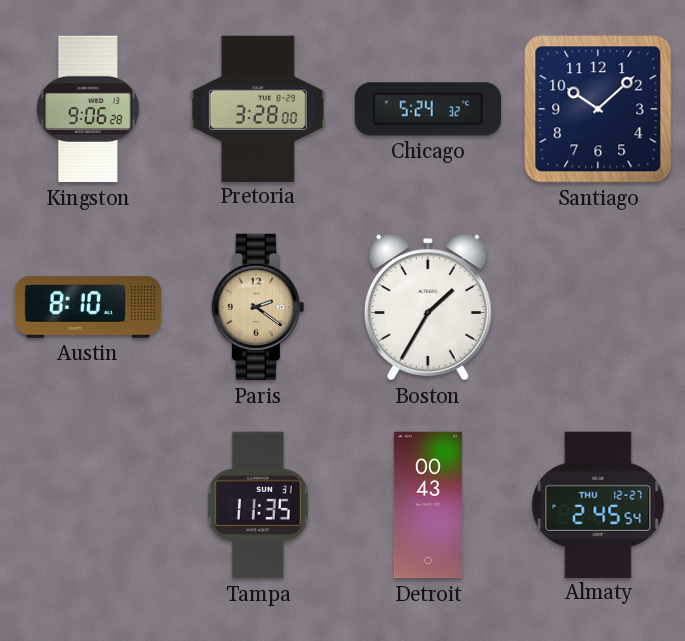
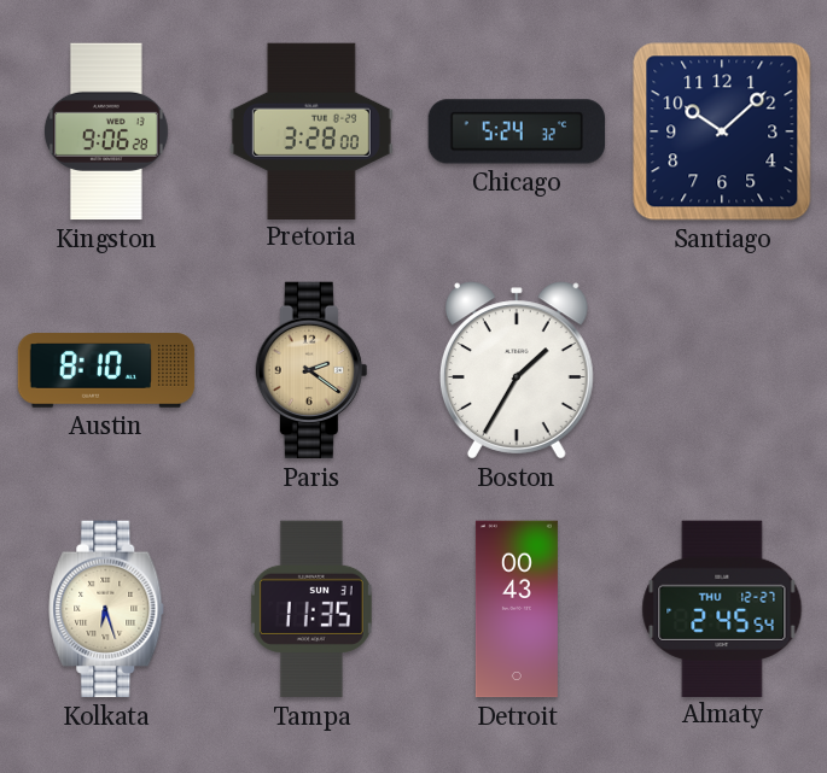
Kolkata: none -> 6:27
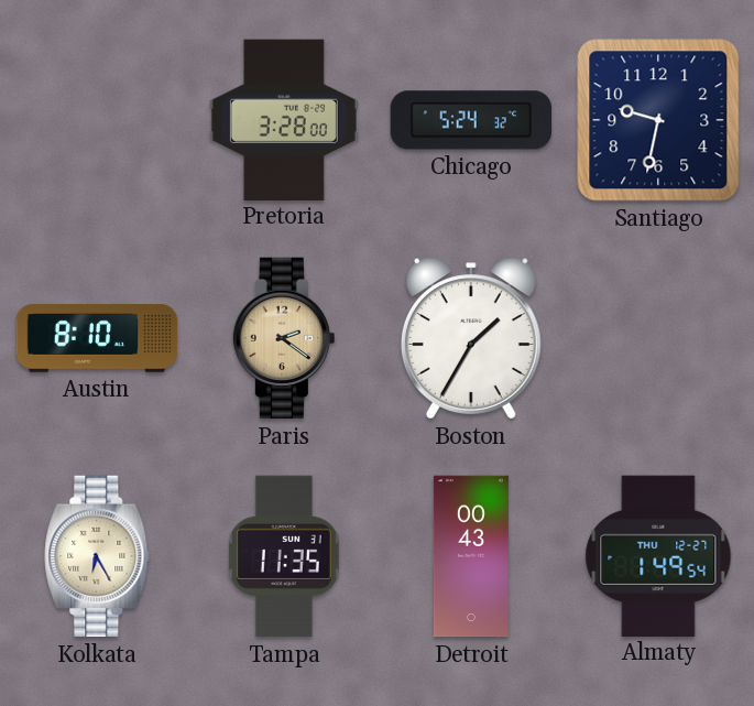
Kingston: 9:06 -> none
Santiago: 10:08 -> 9:32
Kolkata: 6:27 -> 6:25
Almaty: 2:45 -> 1:49
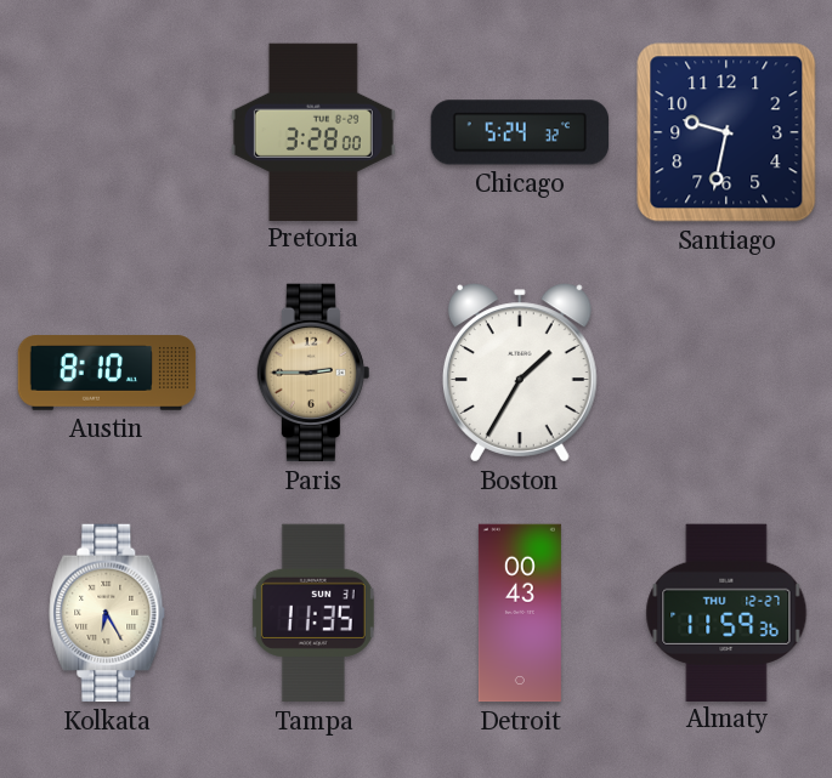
Paris: 2:21 -> 2:45
Almaty: 1:49 -> 11:59
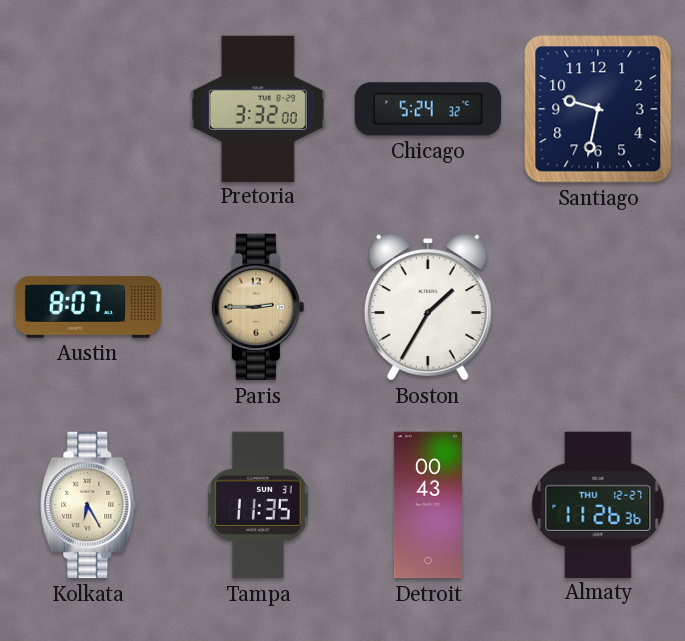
Pretoria: 3:28 -> 3:32
Austin: 8:10 -> 8:07
Almaty: 11:59 -> 11:26
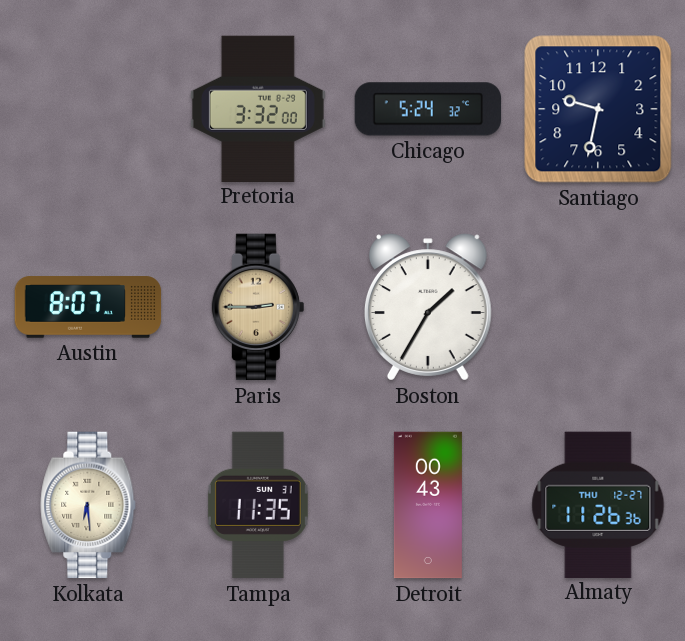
Kolkata: 6:25 -> 6:29
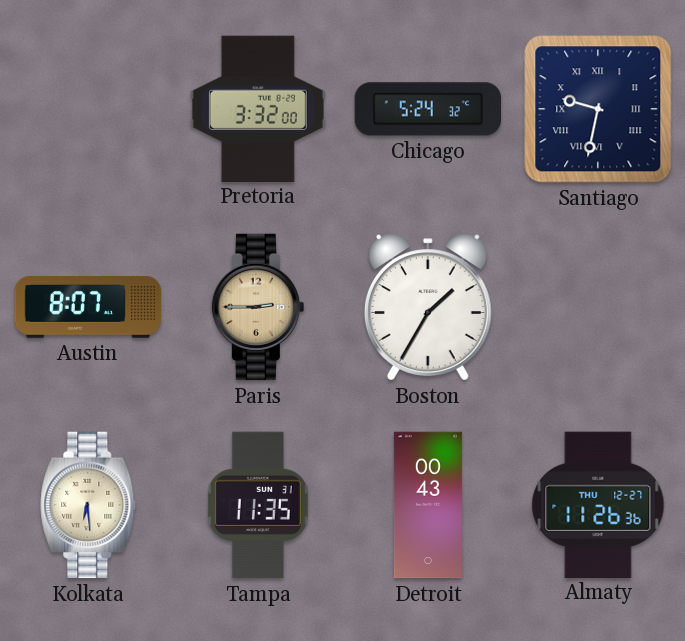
Santiago numerals: Arabic -> Roman
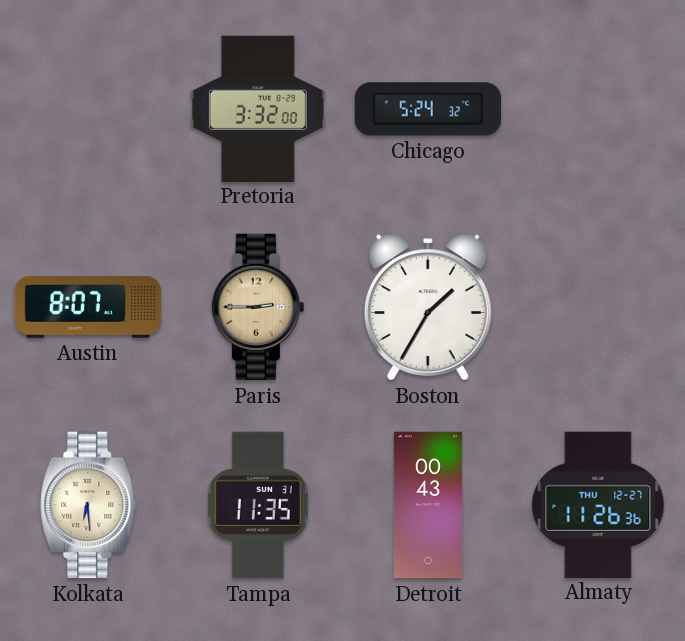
Santiago: 9:32 -> none
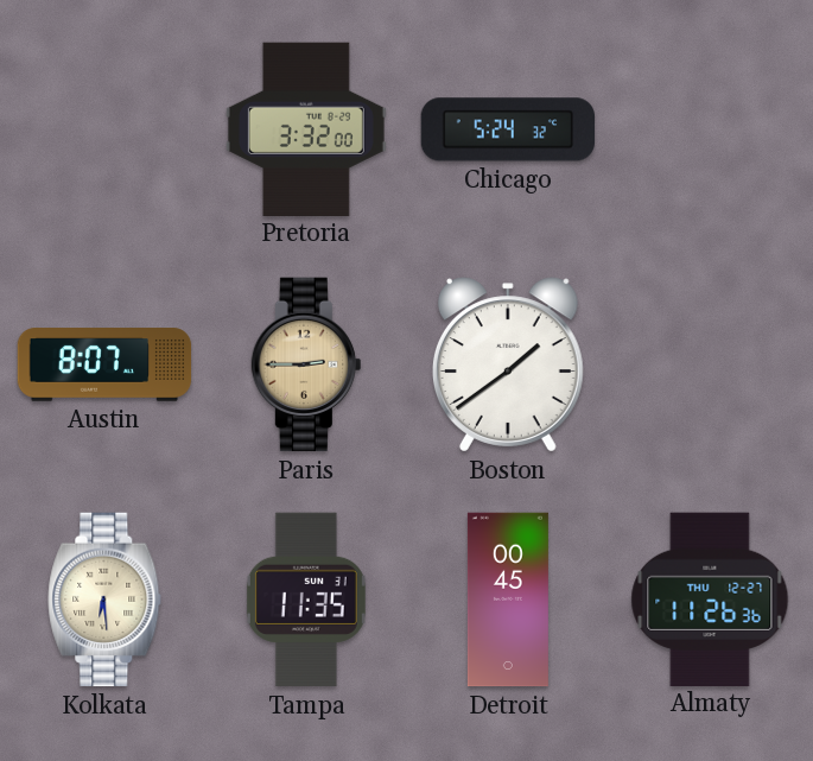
Boston: 1:35 -> 1:39
Detroit: 00:43 -> 00:45
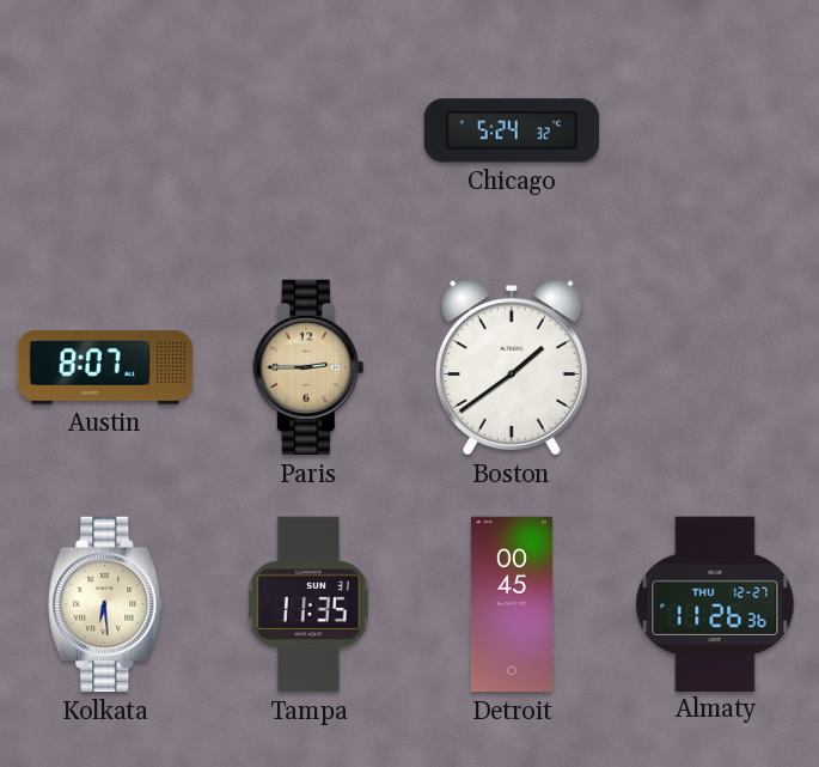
Pretoria: 3:32 -> none
